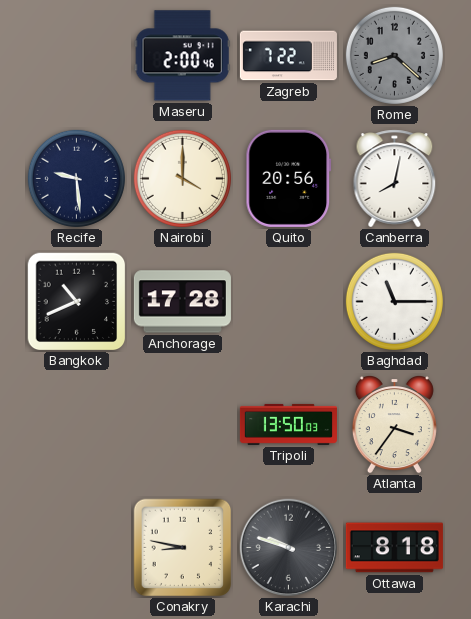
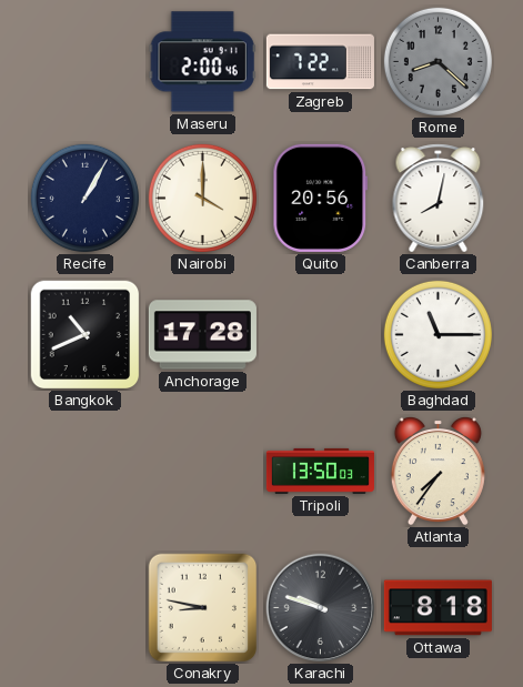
Recife: 9:29 -> 1:05
Atlanta: 3:36 -> 7:36
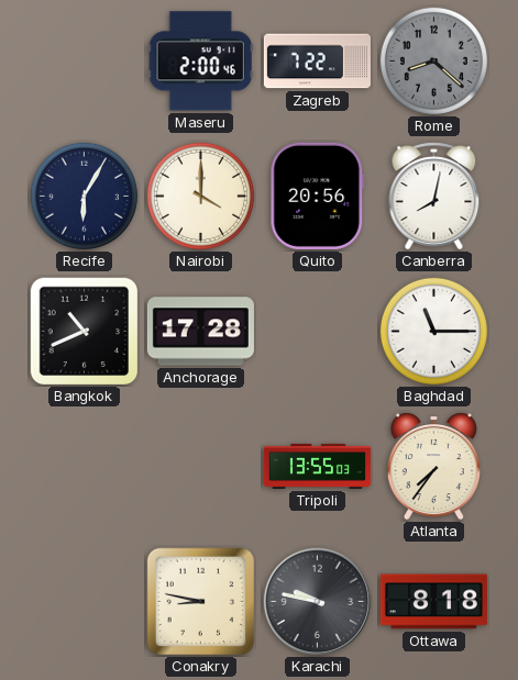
Recife: 1:05 -> 6:05
Tripoli: 13:50 -> 13:55
Karachi: 9:48 -> 9:47
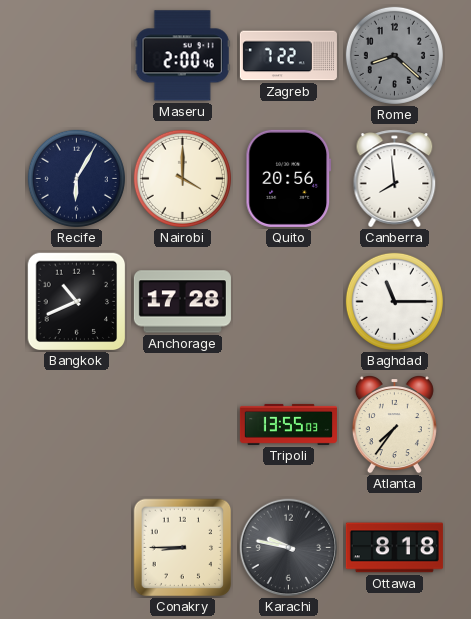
Canberra: 8:02 -> 7:59
Conakry: 8:47 -> 8:45
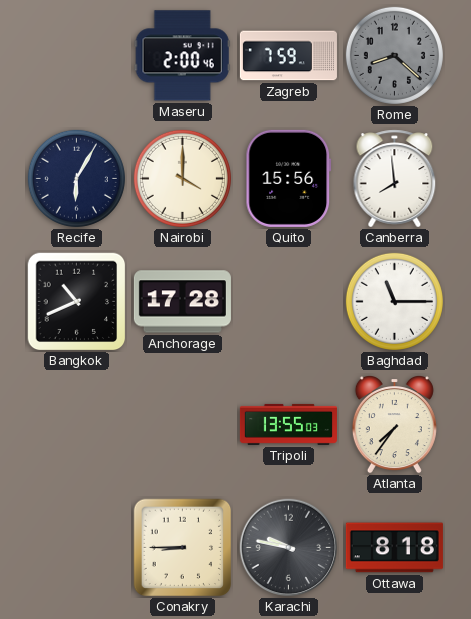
Zagreb: 7:22 -> 7:59
Quito: 20:56 -> 15:56
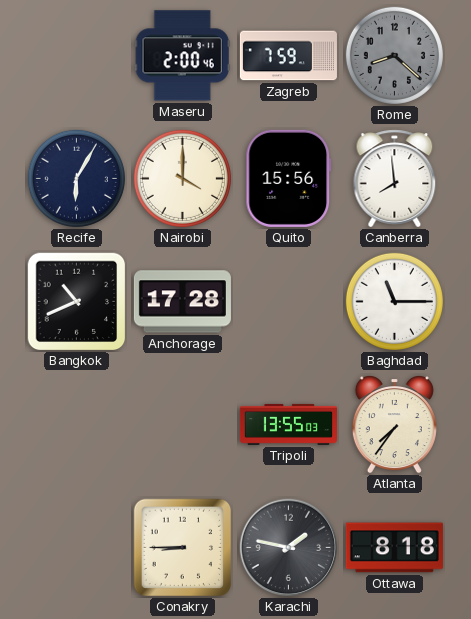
Karachi: 9:47 -> 1:47
